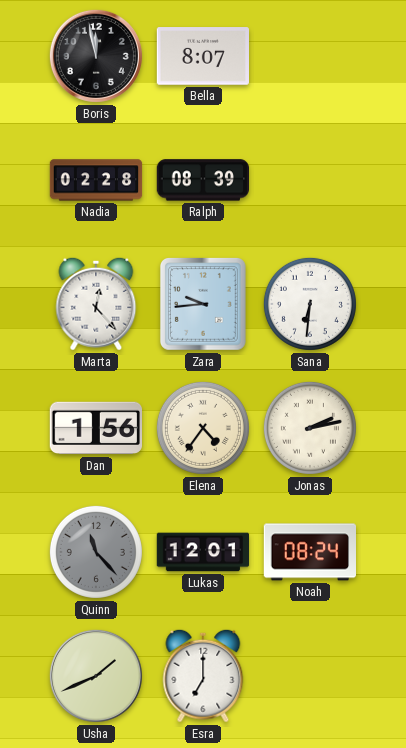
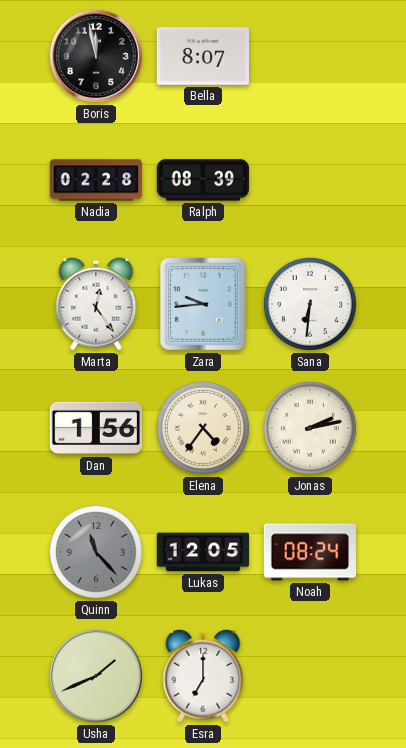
Marta: 12:23 -> 12:24
Lukas: 12:01 -> 12:05
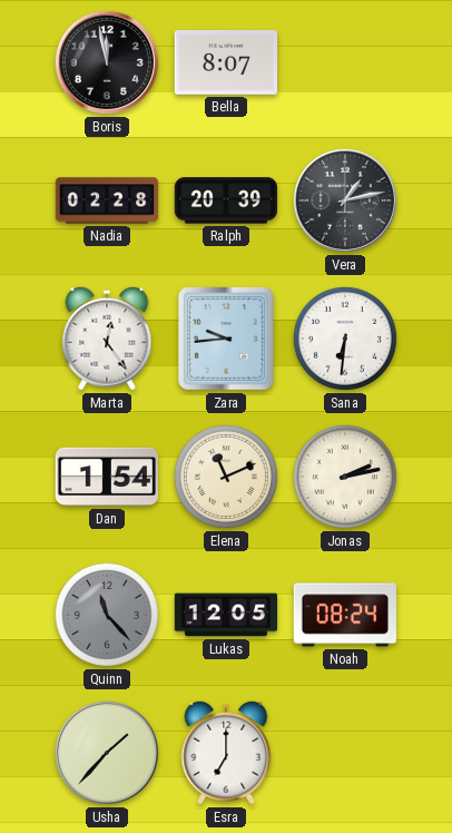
Ralph: 08:39 -> 20:39
Vera: none -> 1:13
Dan: 1:56 -> 1:54
Elena: 4:36 -> 11:11
Usha: 1:41 -> 1:37
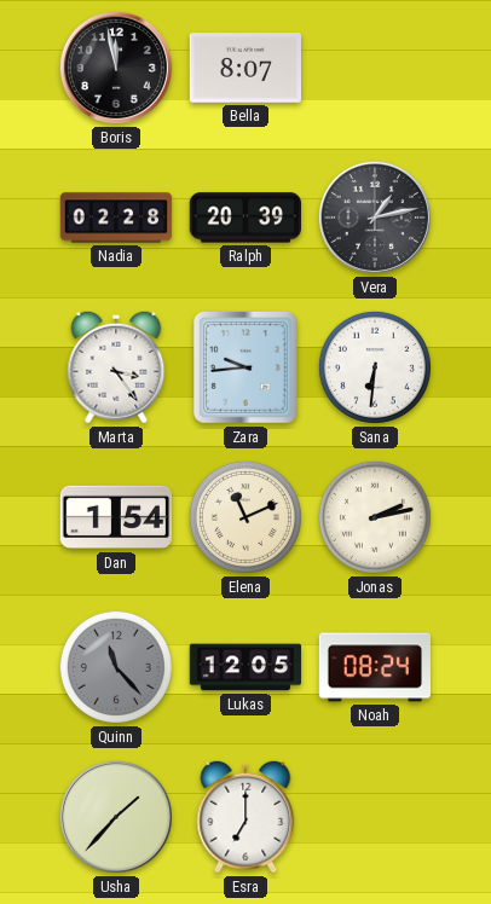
Marta: 12:24 -> 3:24
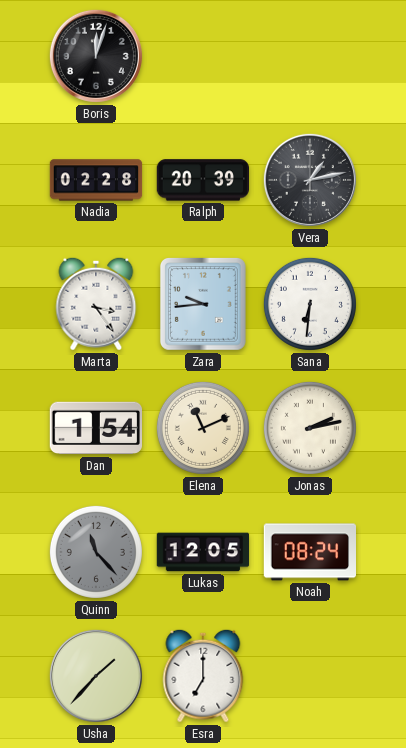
Boris: 11:58 -> 12:03
Bella: 8:07 -> none
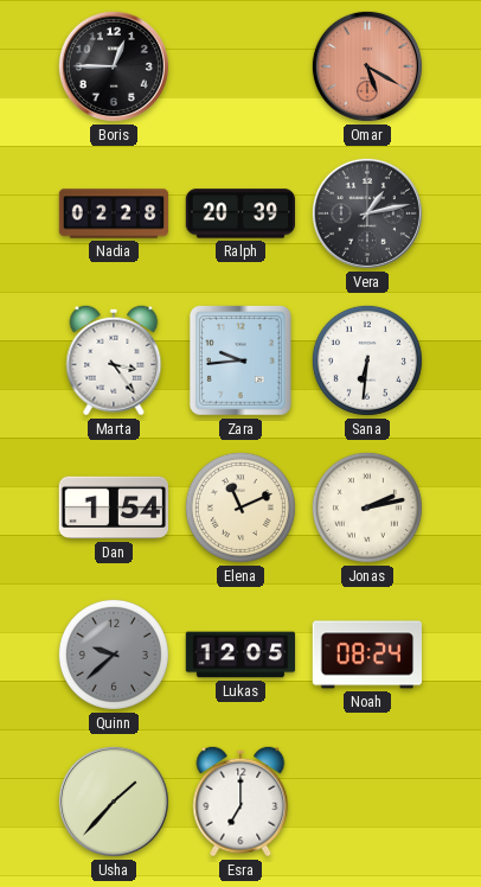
Boris: 12:03 -> 12:45
Omar: none -> 5:20
Quinn: 11:23 -> 9:38
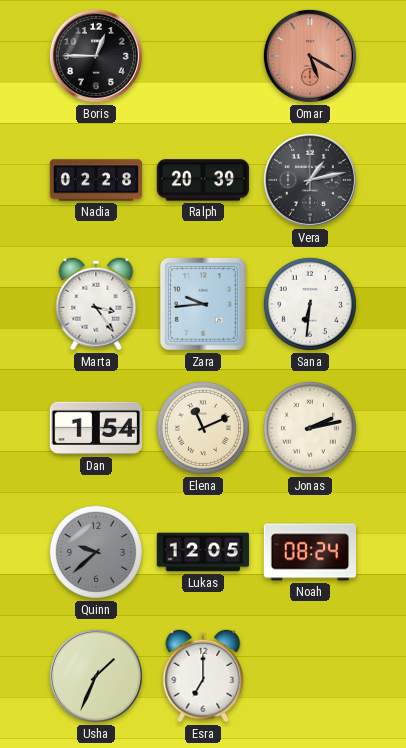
Usha: 1:37 -> 1:34
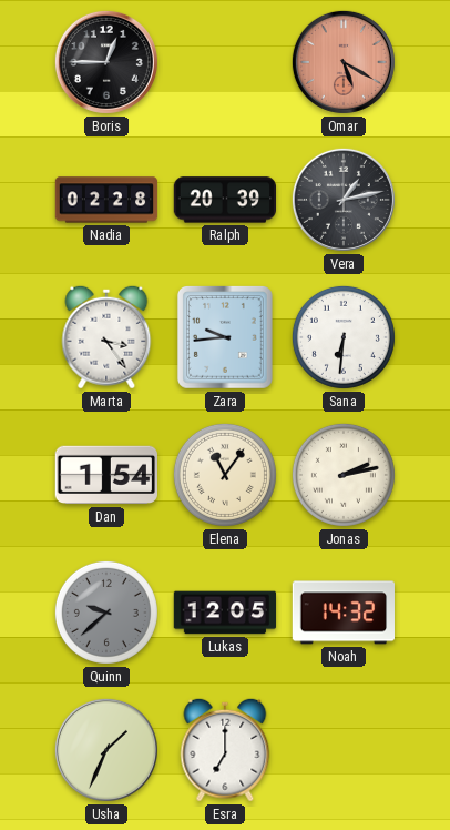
Elena: 11:11 -> 11:06
Noah: 08:24 -> 14:32
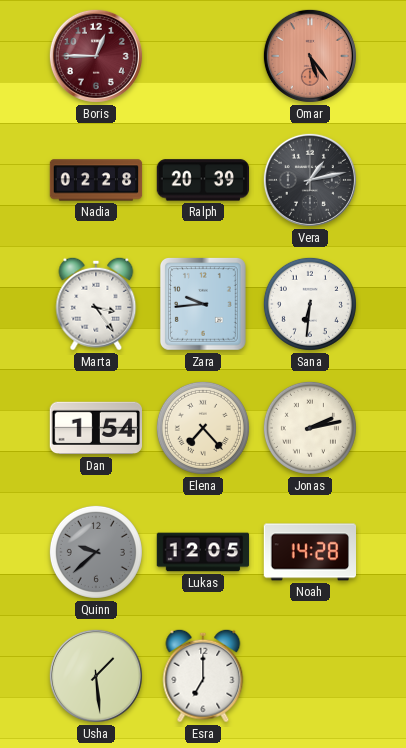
Boris dial: black -> burgundy
Omar: 5:20 -> 5:24
Elena: 11:06 -> 7:23
Noah: 14:32 -> 14:28
Usha: 1:34 -> 1:29
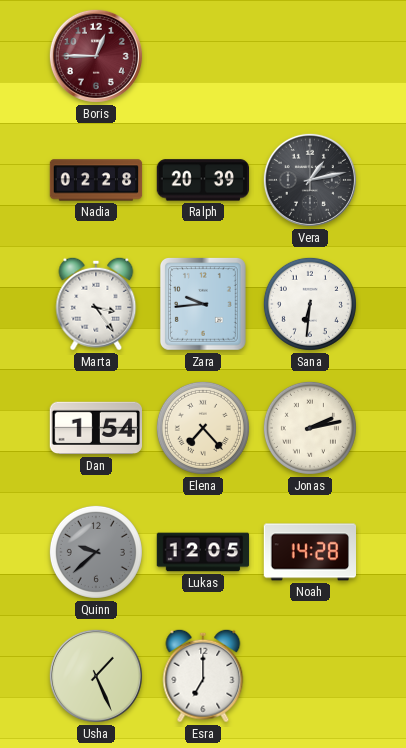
Omar: 5:24 -> none
Usha: 1:29 -> 1:26
